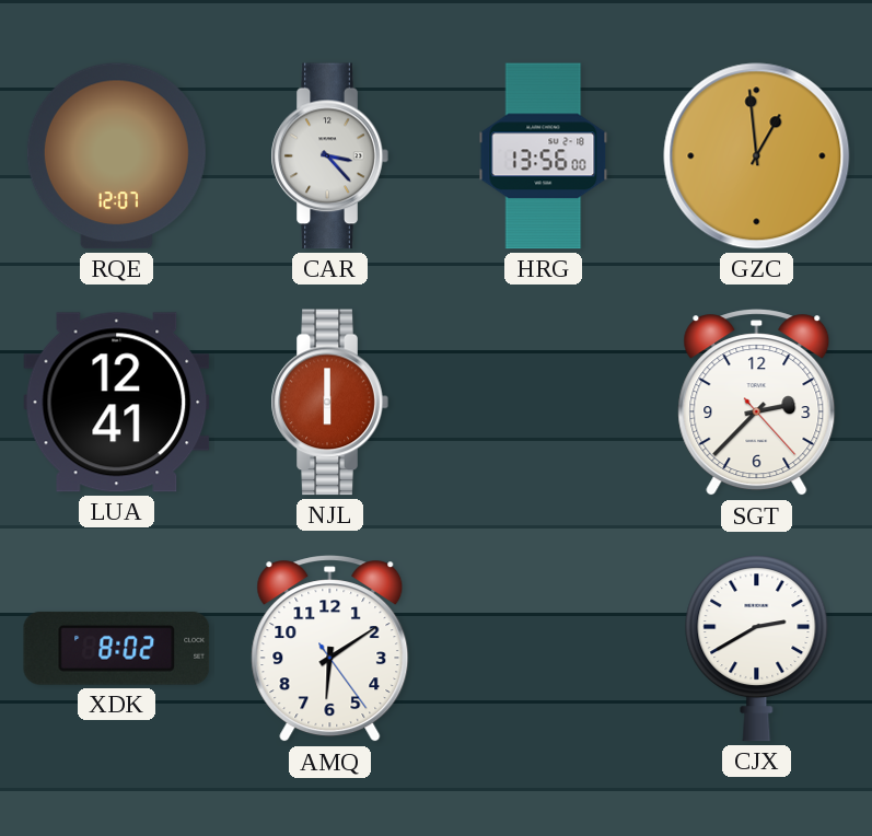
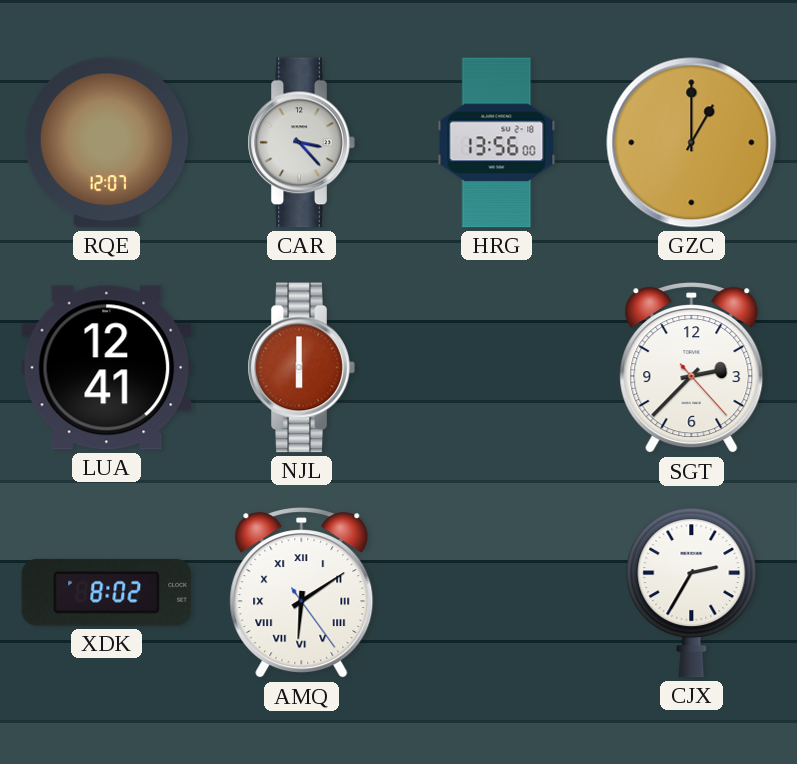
GZC: 12:59 -> 1:00
AMQ numerals: Arabic -> Roman
CJX: 2:40 -> 2:35
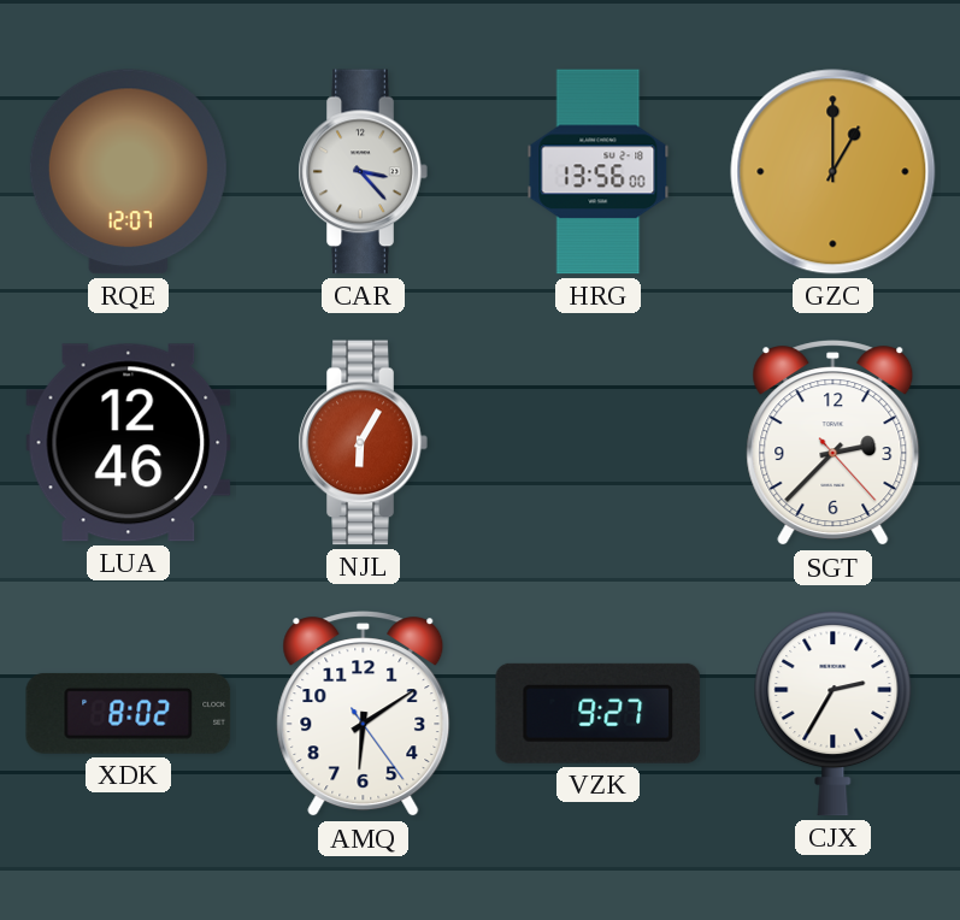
LUA: 12:41 -> 12:46
NJL: 6:00 -> 6:05
AMQ numerals: Roman -> Arabic
VZK: none -> 9:27
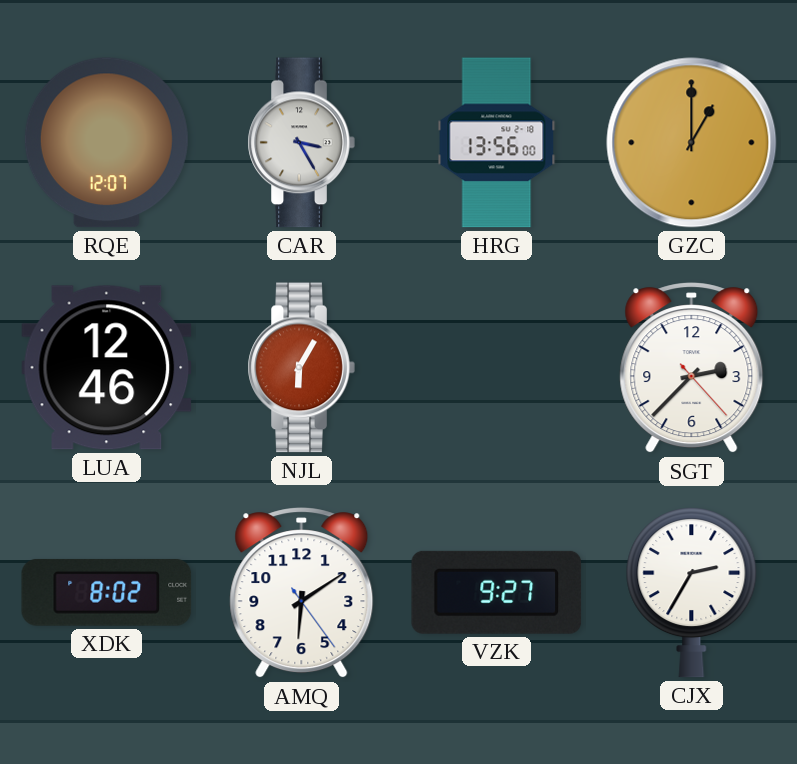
CAR: 3:23 -> 3:25
